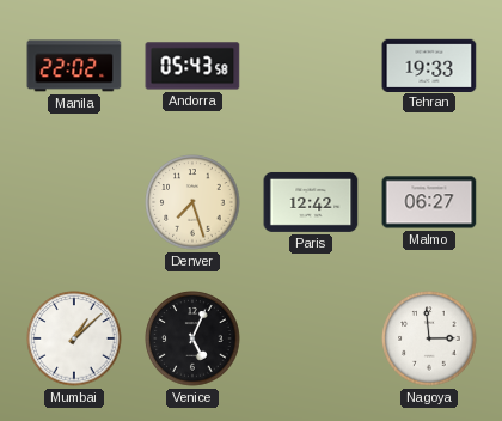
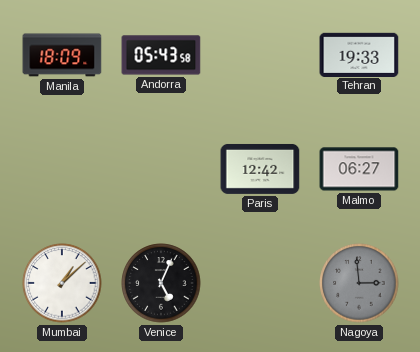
Manila: 22:02 -> 18:09
Denver: 7:27 -> none
Nagoya dial: white -> grey
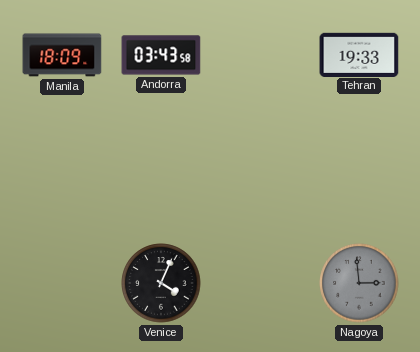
Andorra: 05:43 -> 03:43
Paris: 12:42 -> none
Malmo: 06:27 -> none
Mumbai: 1:08 -> none
Venice: 5:04 -> 4:04
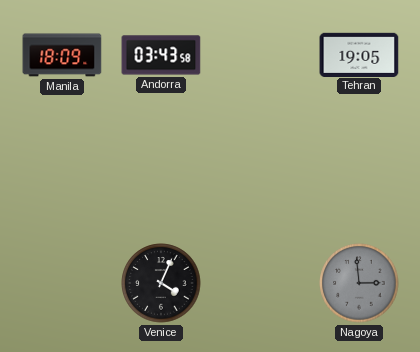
Tehran: 19:33 -> 19:05
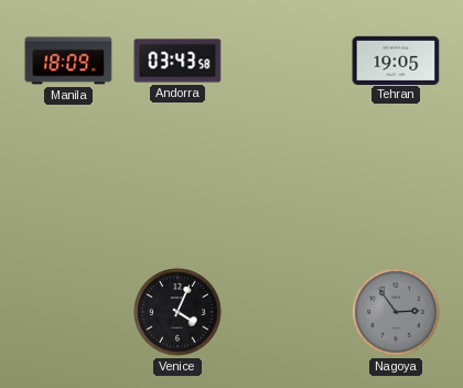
Nagoya: 2:59 -> 2:54
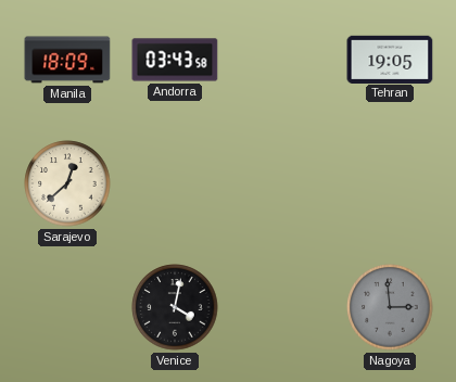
Sarajevo: none -> 12:38
Venice: 4:04 -> 4:02
Nagoya: 2:54 -> 2:59
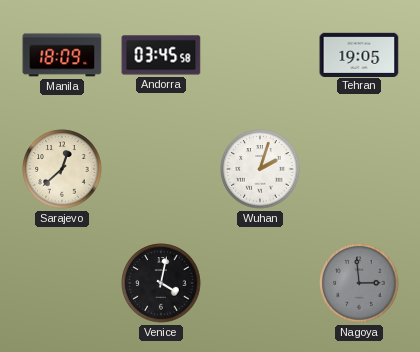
Andorra: 03:43 -> 03:45
Wuhan: none -> 2:03
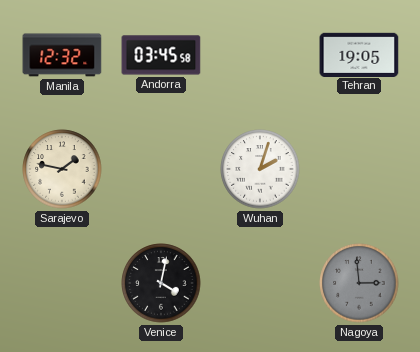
Manila: 18:09 -> 12:32
Sarajevo: 12:38 -> 1:47
